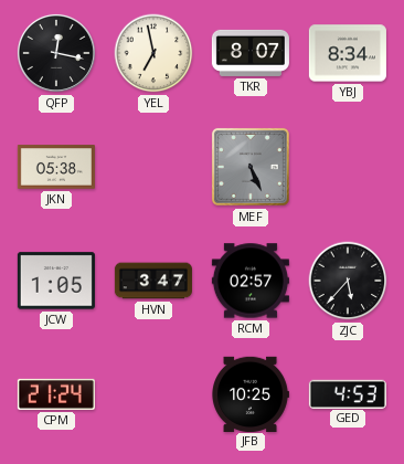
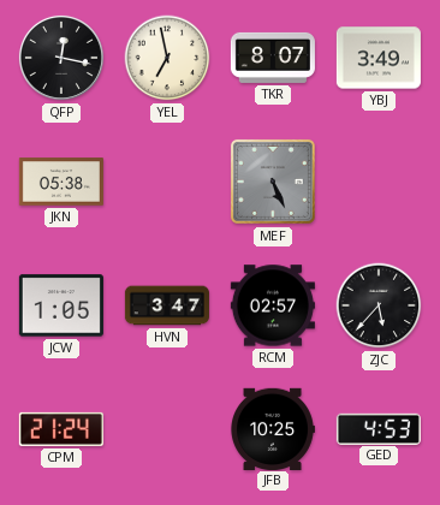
YBJ: 8:34 -> 3:49
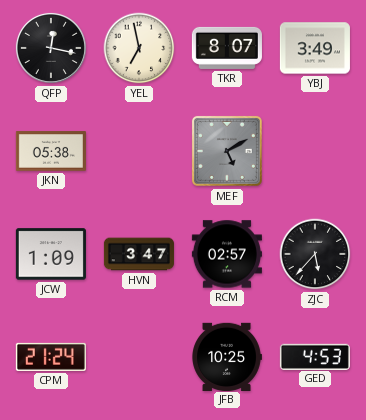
MEF: 5:26 -> 5:10
JCW: 1:05 -> 1:09
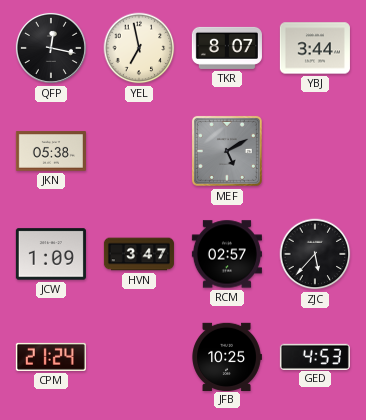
YBJ: 3:49 -> 3:44
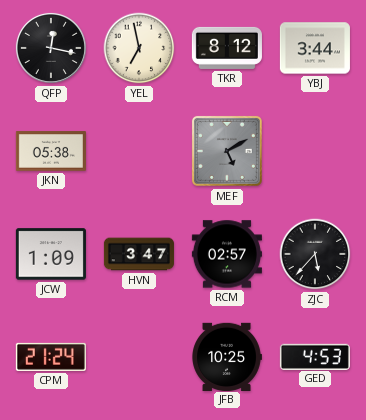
TKR: 8:07 -> 8:12
